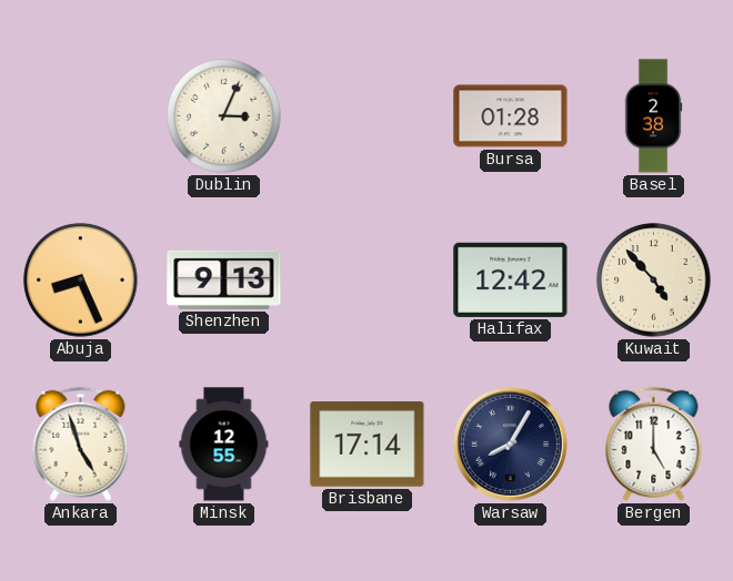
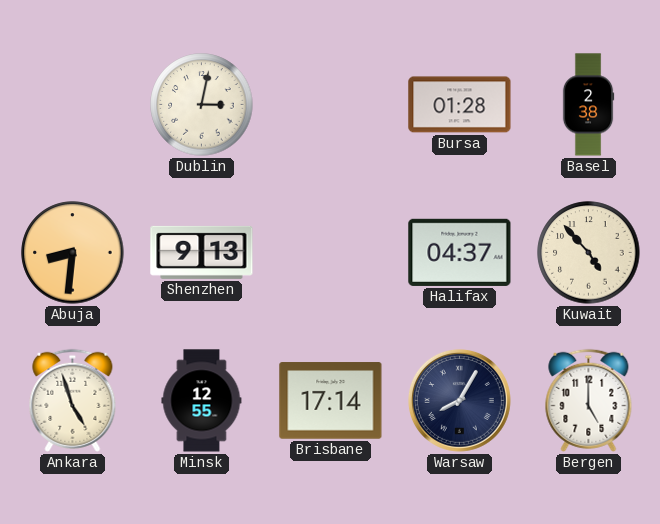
Dublin: 3:04 -> 3:02
Abuja: 8:26 -> 8:31
Halifax: 12:42 -> 04:37
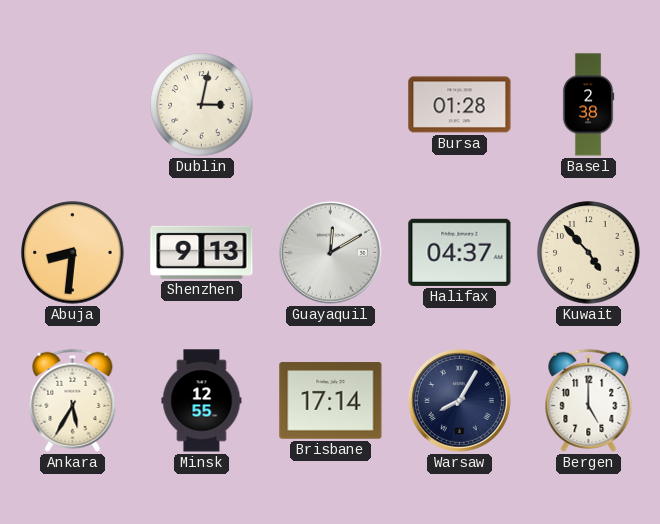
Guayaquil: none -> 12:10
Ankara: 4:57 -> 5:35
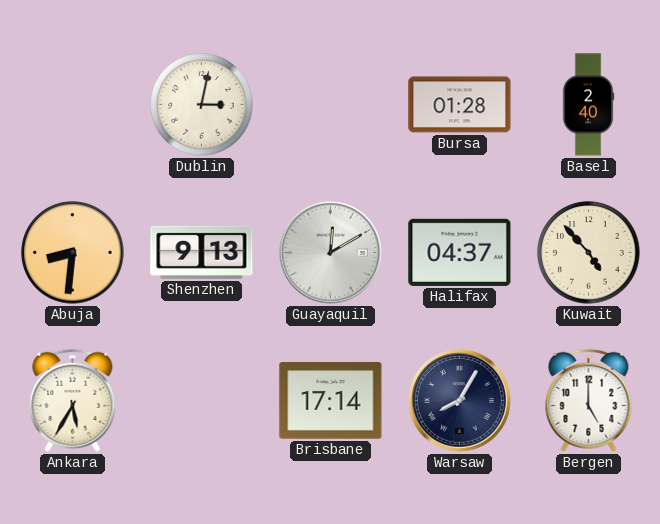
Basel: 2:38 -> 2:40
Minsk: 12:55 -> none
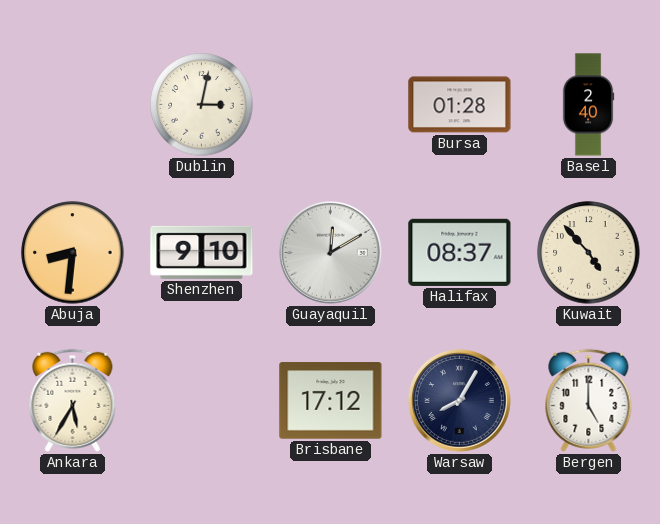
Shenzhen: 9:13 -> 9:10
Halifax: 04:37 -> 08:37
Brisbane: 17:14 -> 17:12
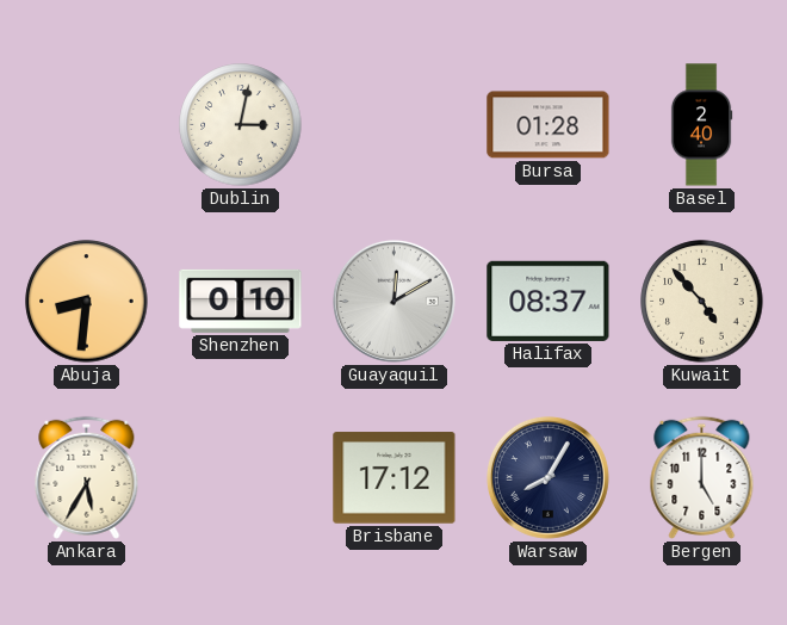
Shenzhen: 9:10 -> 0:10
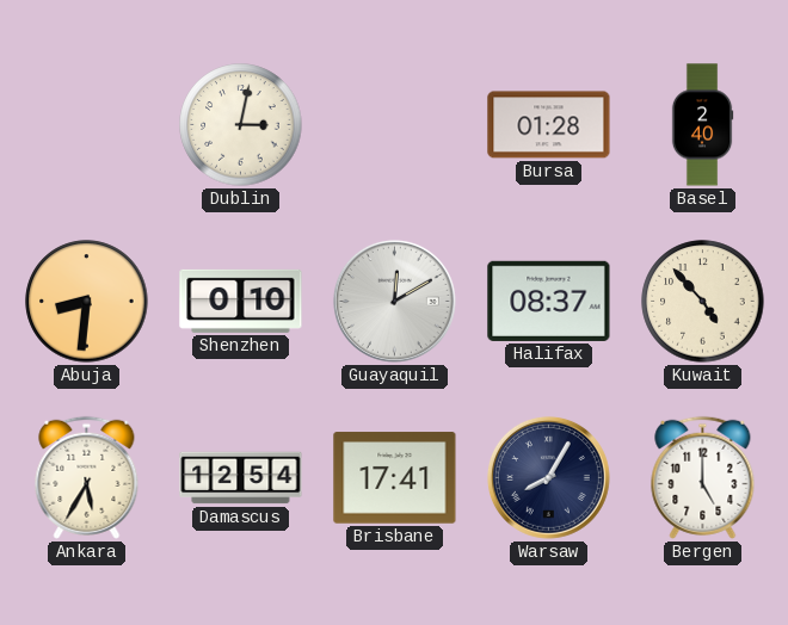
Damascus: none -> 12:54
Brisbane: 17:12 -> 17:41
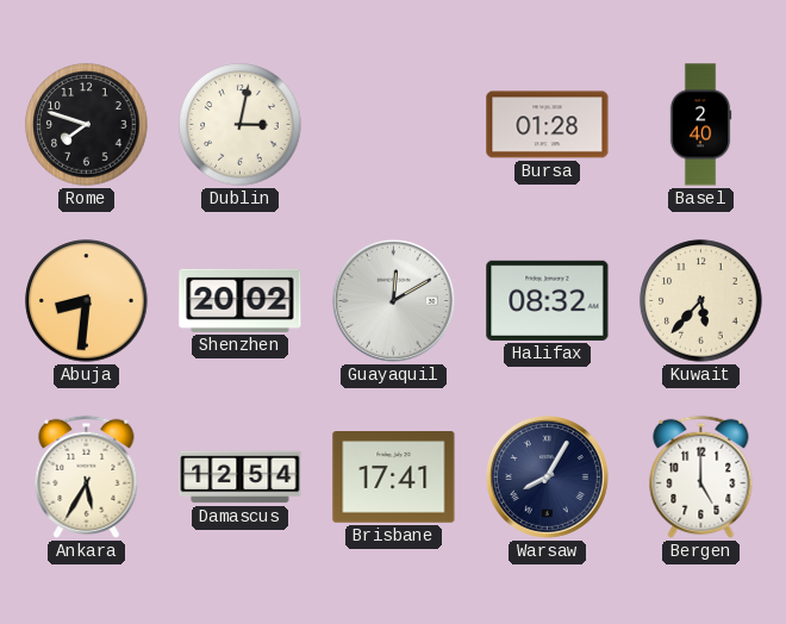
Rome: none -> 7:48
Shenzhen: 0:10 -> 20:02
Halifax: 08:37 -> 08:32
Kuwait: 4:53 -> 5:37
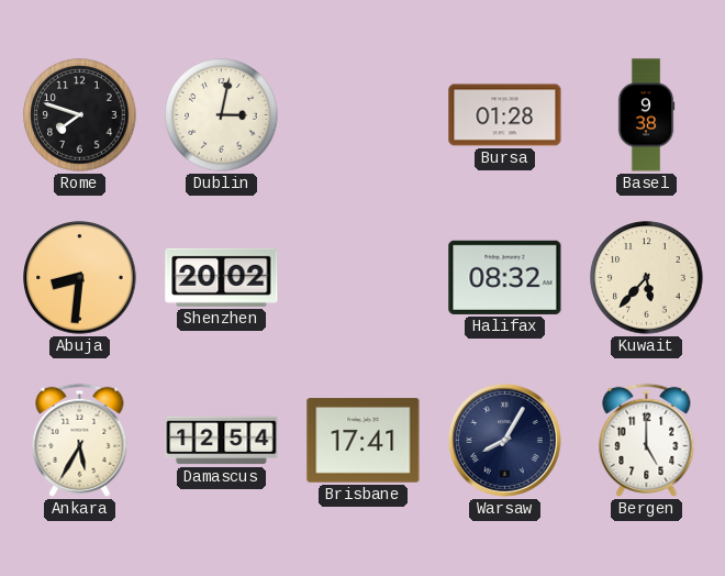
Basel: 2:40 -> 9:38
Guayaquil: 12:10 -> none
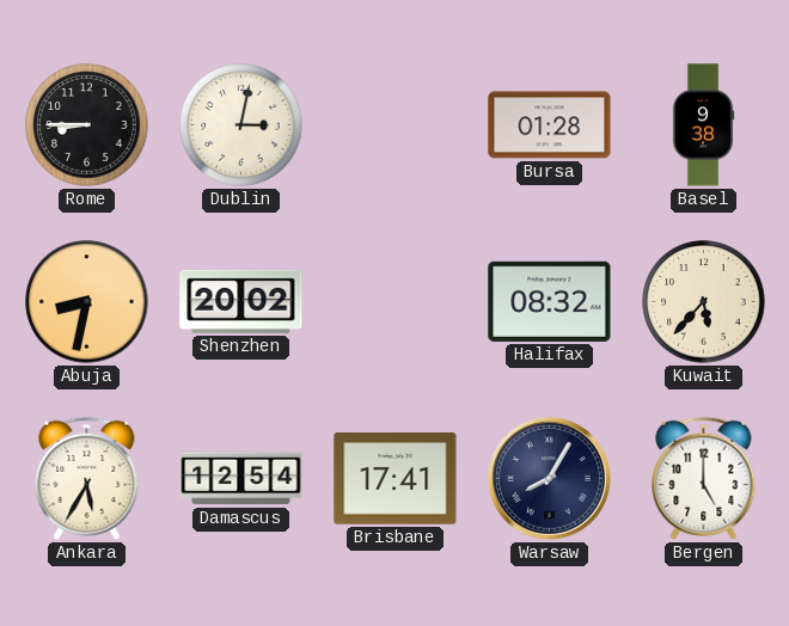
Rome: 7:48 -> 8:45
Abuja: 8:31 -> 8:32
